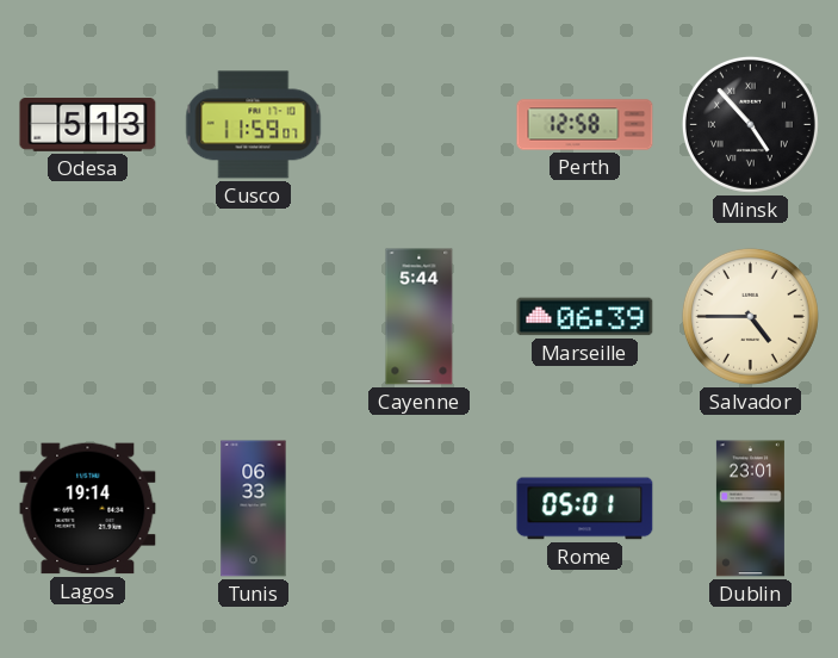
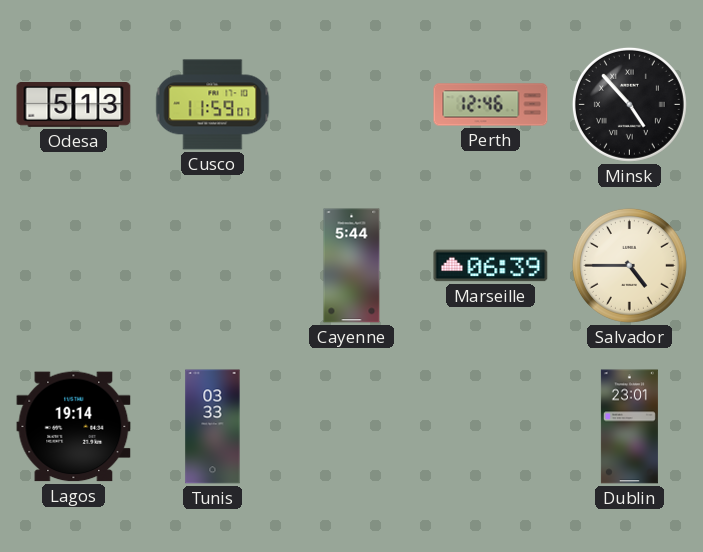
Perth: 12:58 -> 12:46
Tunis: 06:33 -> 03:33
Rome: 05:01 -> none
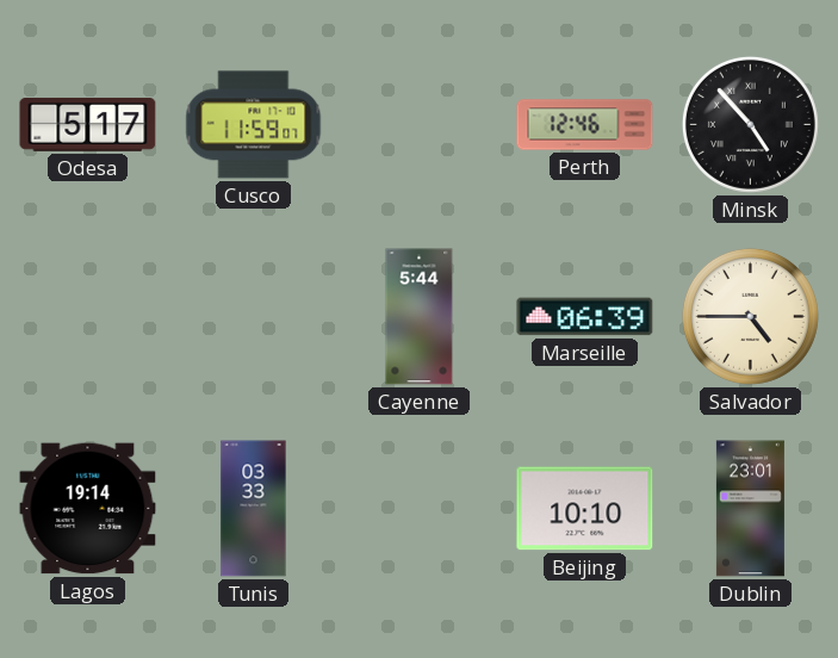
Odesa: 5:13 -> 5:17
Beijing: none -> 10:10
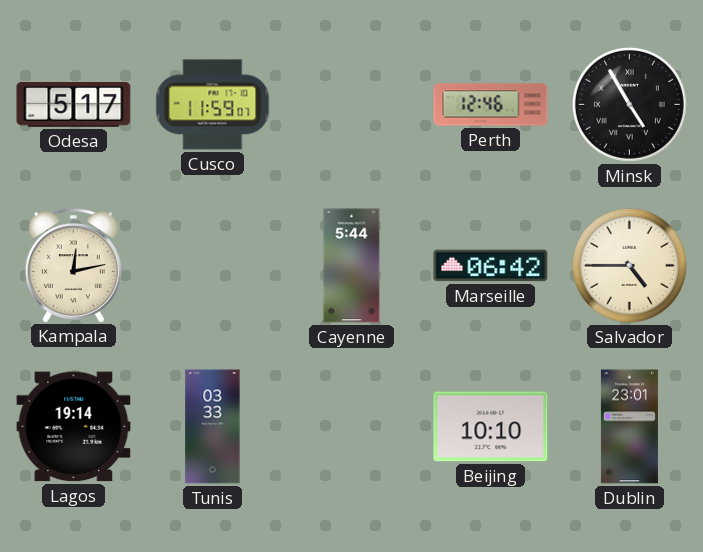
Minsk: 4:53 -> 4:55
Kampala: none -> 12:13
Marseille: 06:39 -> 06:42
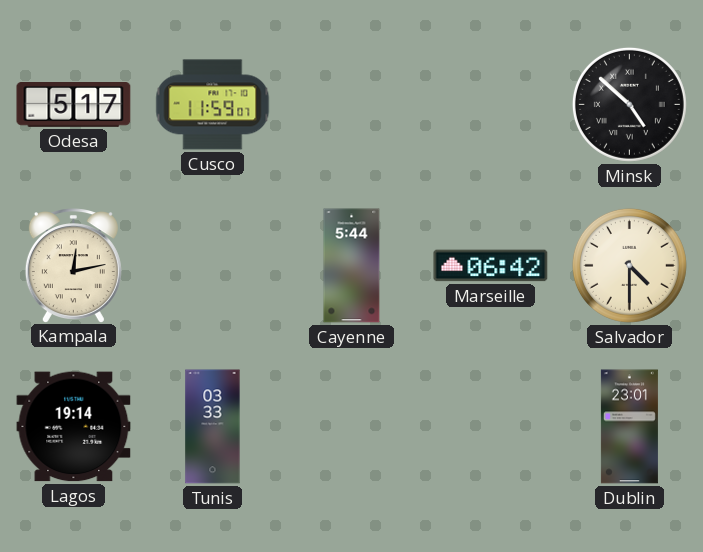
Perth: 12:46 -> none
Minsk: 4:55 -> 4:52
Salvador: 4:45 -> 4:30
Beijing: 10:10 -> none
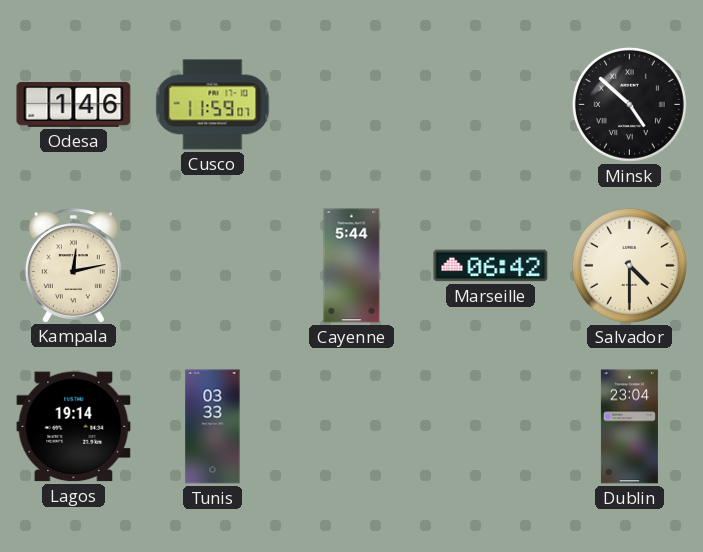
Odesa: 5:17 -> 1:46
Dublin: 23:01 -> 23:04
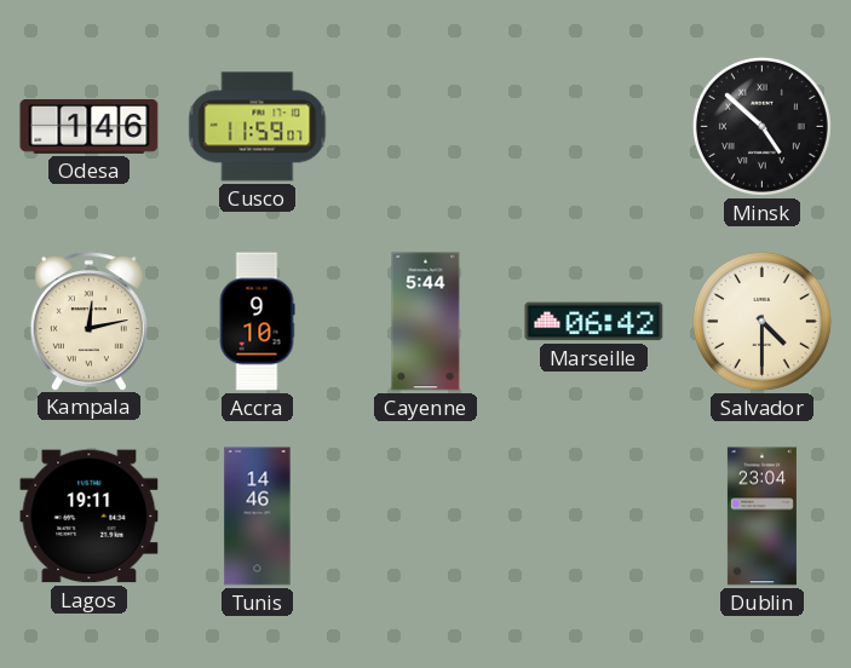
Accra: none -> 9:10
Lagos: 19:14 -> 19:11
Tunis: 03:33 -> 14:46
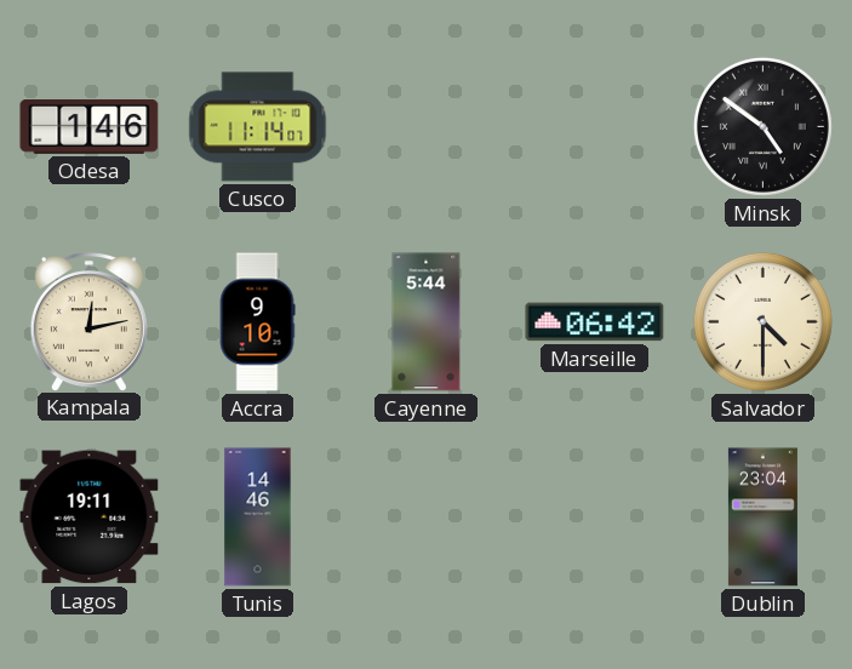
Cusco: 11:59 -> 11:14
Minsk: 4:52 -> 4:51
